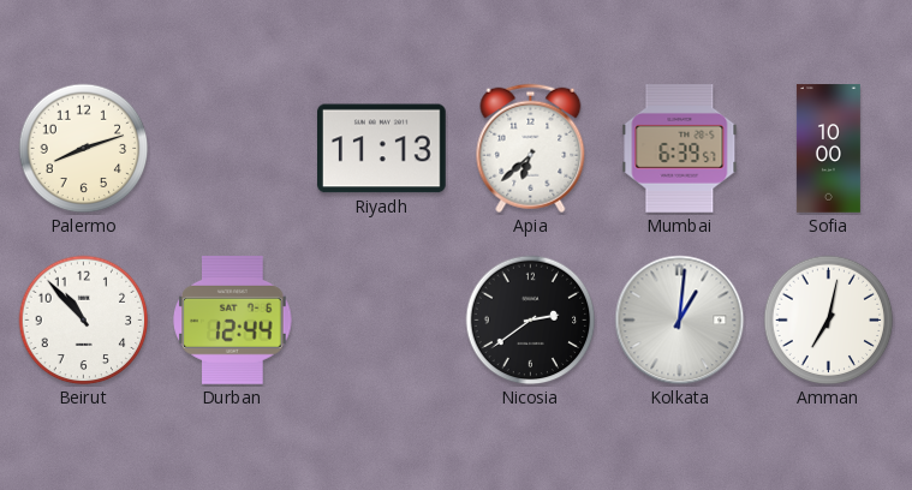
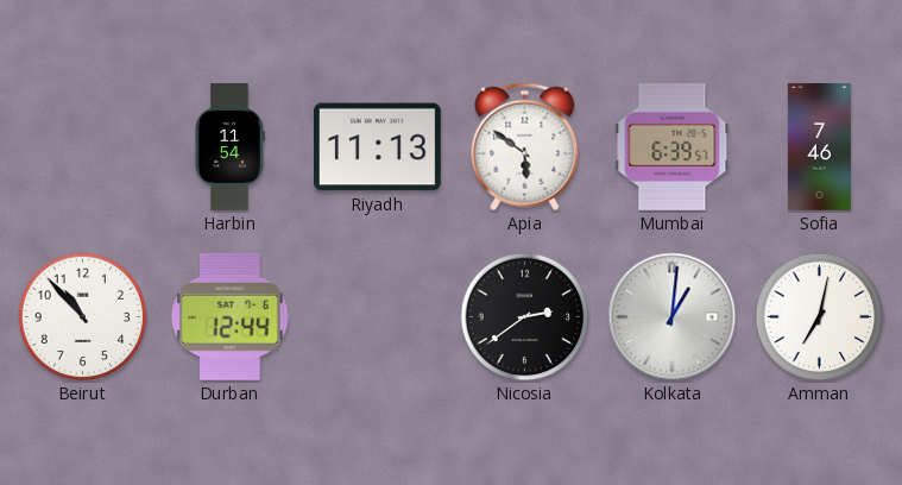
Palermo: 8:12 -> none
Harbin: none -> 11:54
Apia: 6:38 -> 5:51
Sofia: 10:00 -> 7:46
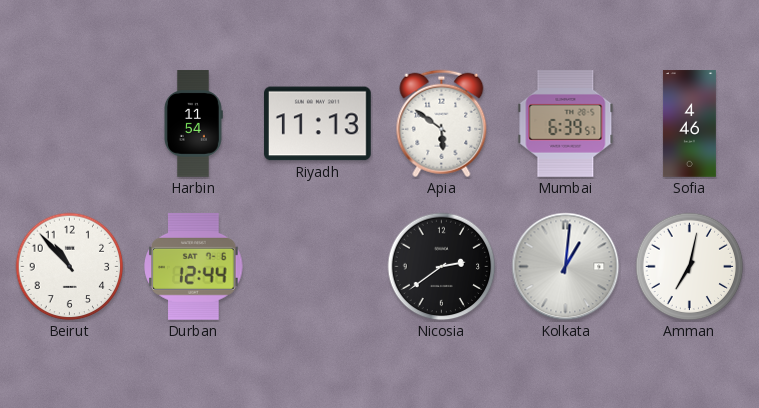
Sofia: 7:46 -> 4:46
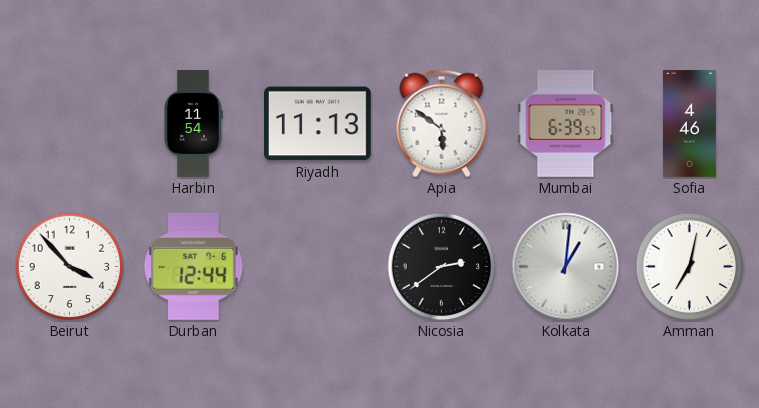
Beirut: 10:53 -> 3:53
